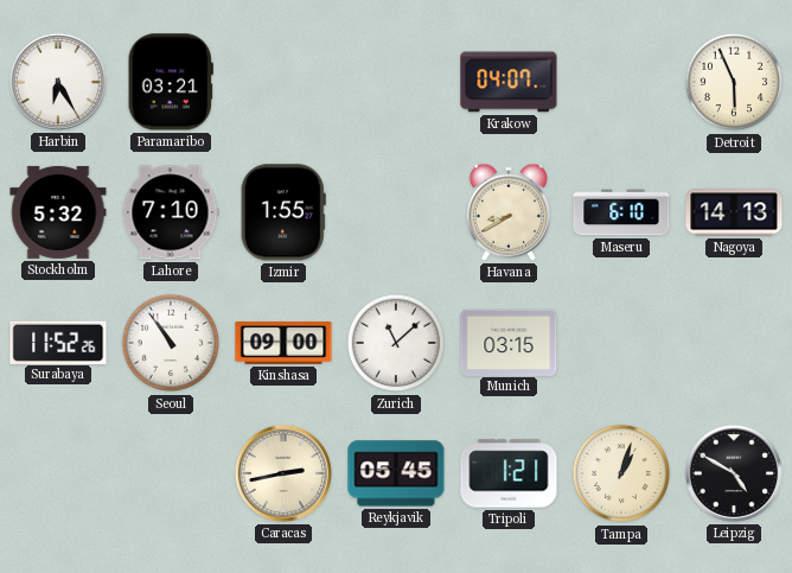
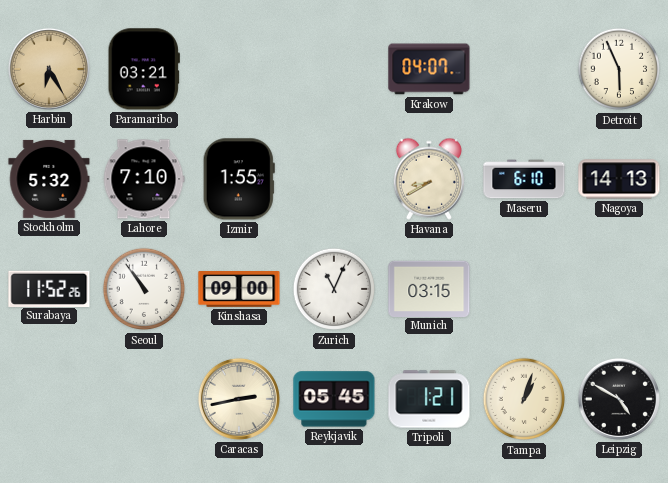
Harbin dial: white -> champagne
Zurich: 11:08 -> 11:04
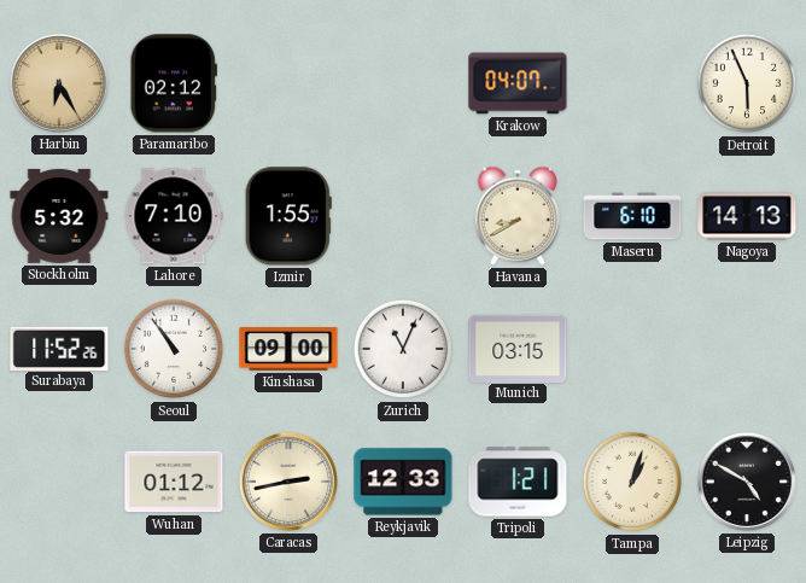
Paramaribo: 03:21 -> 02:12
Wuhan: none -> 01:12
Reykjavik: 05:45 -> 12:33
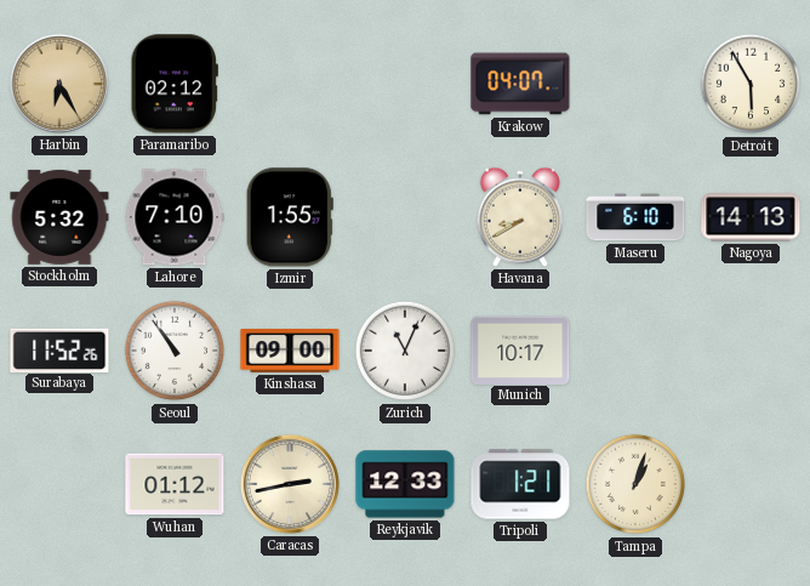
Detroit: 5:56 -> 5:55
Munich: 03:15 -> 10:17
Leipzig: 4:50 -> none
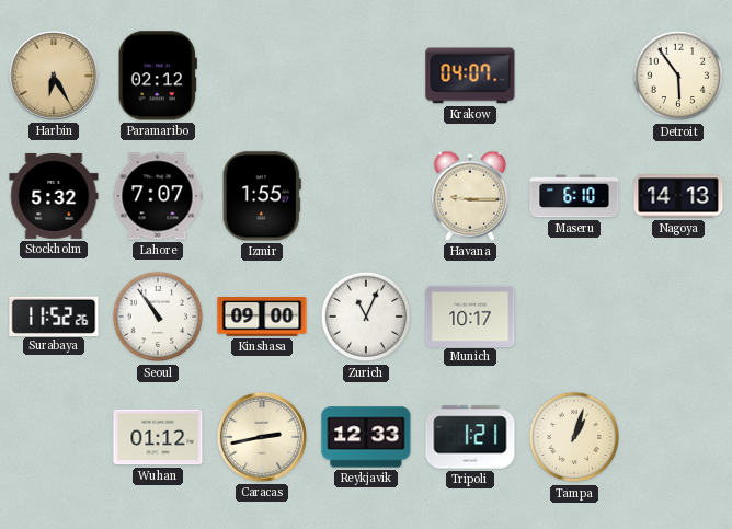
Detroit: 5:55 -> 5:54
Lahore: 7:10 -> 7:07
Havana: 8:40 -> 9:15
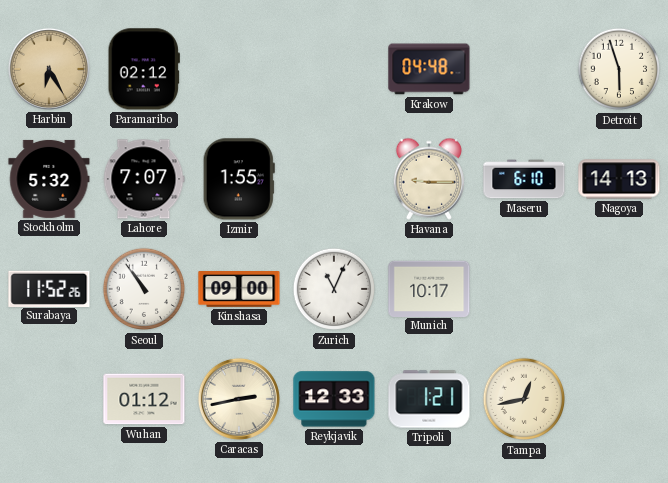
Krakow: 04:07 -> 04:48
Detroit: 5:54 -> 5:57
Tampa: 1:03 -> 12:43
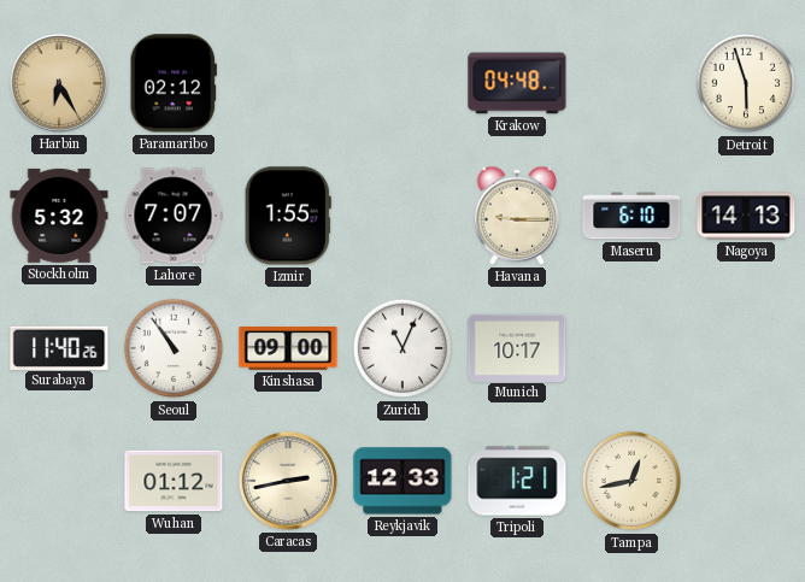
Surabaya: 11:52 -> 11:40
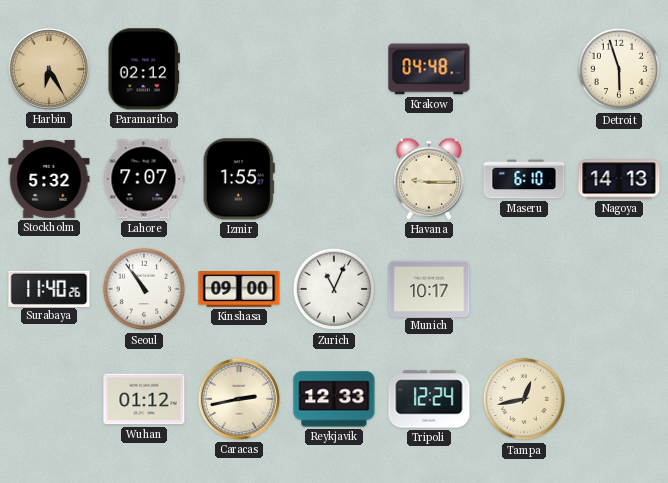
Tripoli: 1:21 -> 12:24
